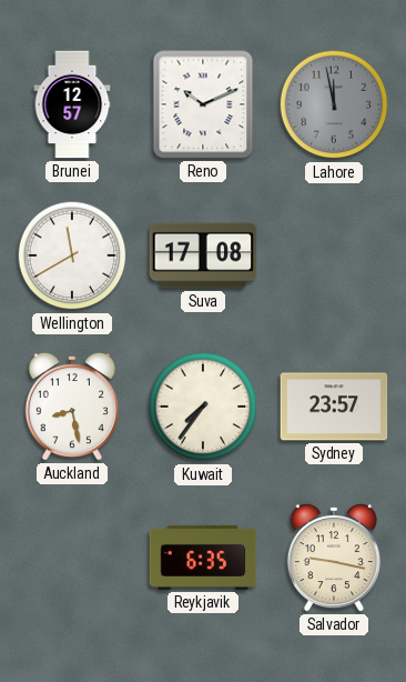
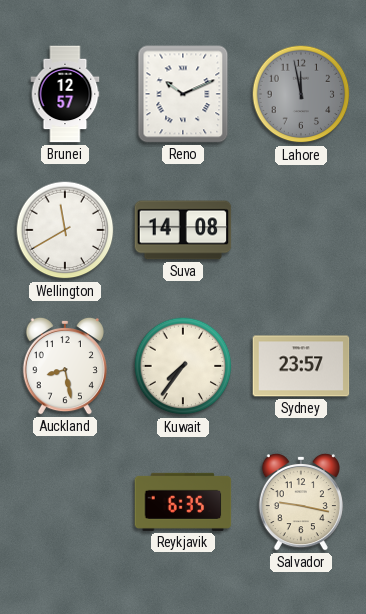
Suva: 17:08 -> 14:08
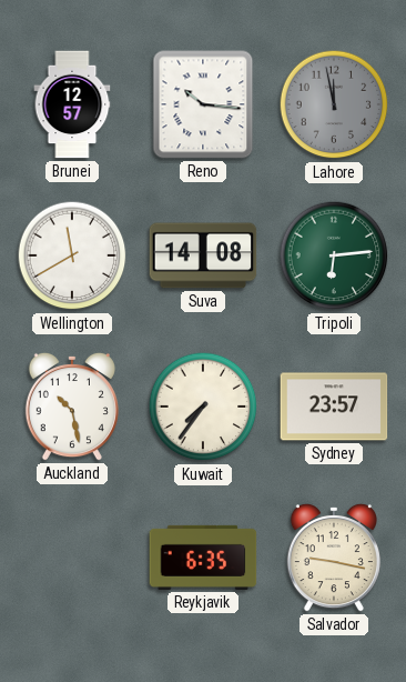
Reno: 10:11 -> 10:16
Tripoli: none -> 6:14
Auckland: 8:28 -> 10:28
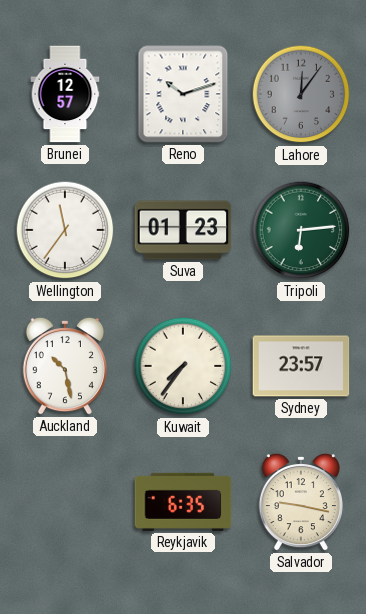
Reno: 10:16 -> 10:12
Lahore: 11:58 -> 12:06
Wellington: 11:40 -> 11:36
Suva: 14:08 -> 01:23
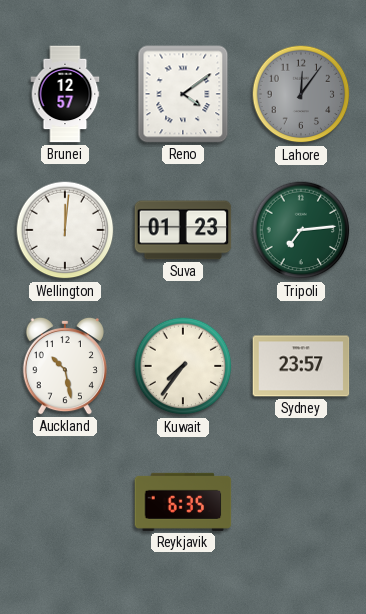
Reno: 10:12 -> 4:09
Wellington: 11:36 -> 12:01
Tripoli: 6:14 -> 7:14
Salvador: 9:17 -> none
